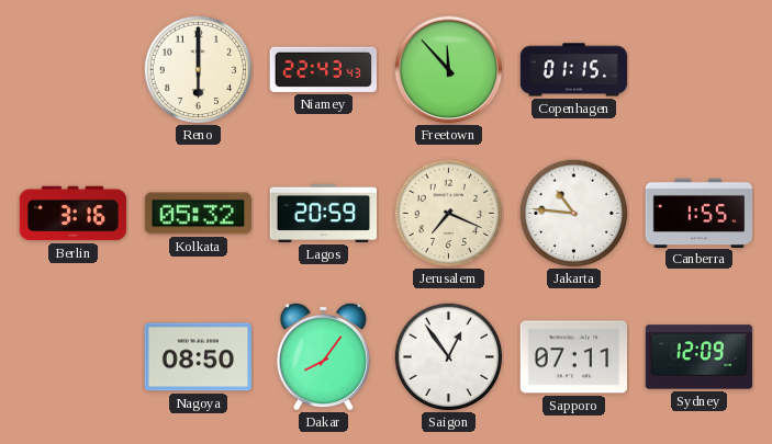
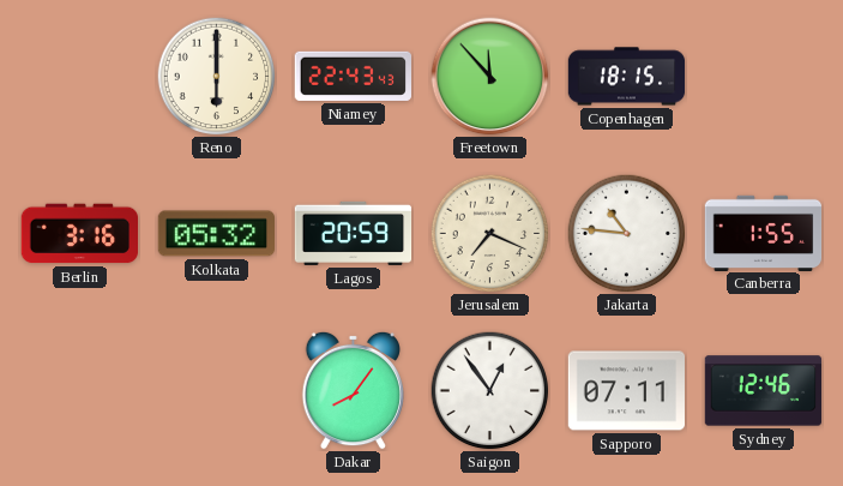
Copenhagen: 01:15 -> 18:15
Nagoya: 08:50 -> none
Sydney: 12:09 -> 12:46
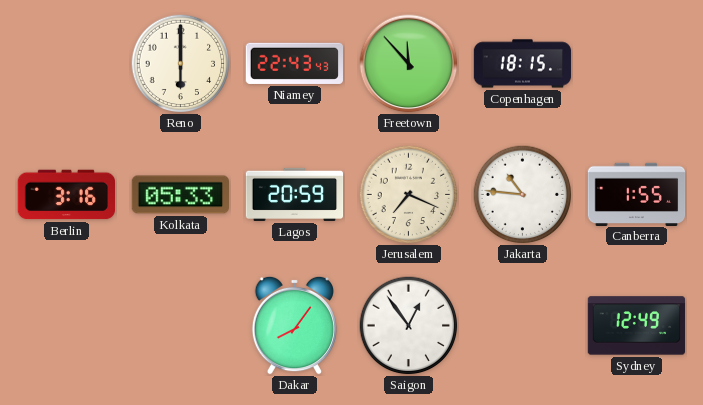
Kolkata: 05:32 -> 05:33
Sapporo: 07:11 -> none
Sydney: 12:46 -> 12:49
